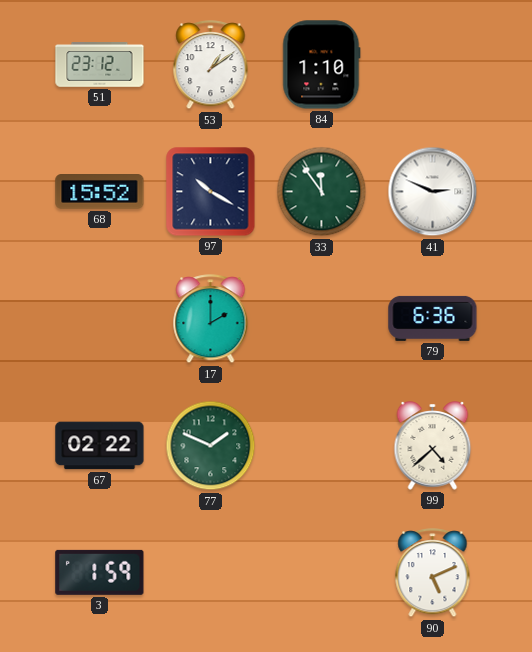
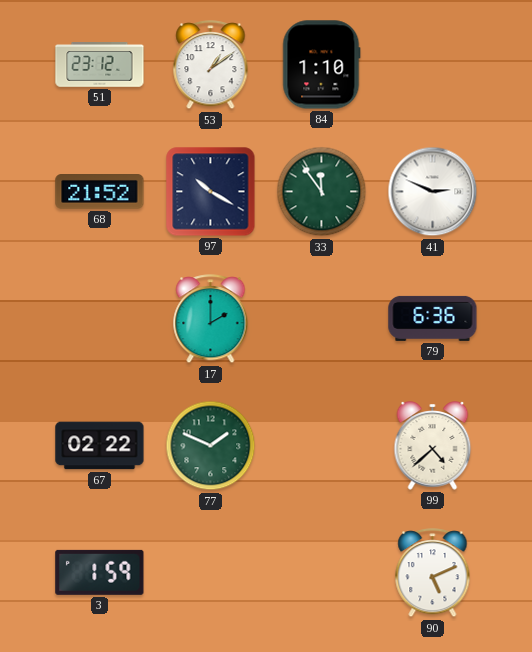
68: 15:52 -> 21:52
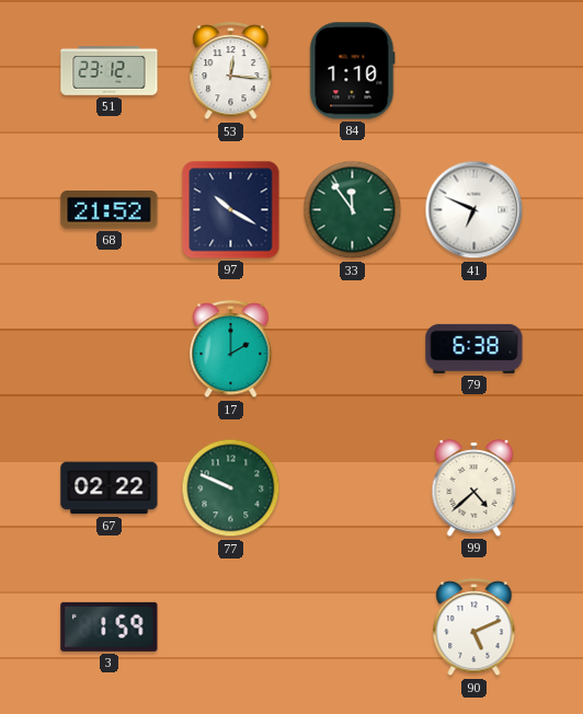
53: 1:09 -> 12:16
41: 2:49 -> 6:49
79: 6:36 -> 6:38
77: 1:49 -> 9:49
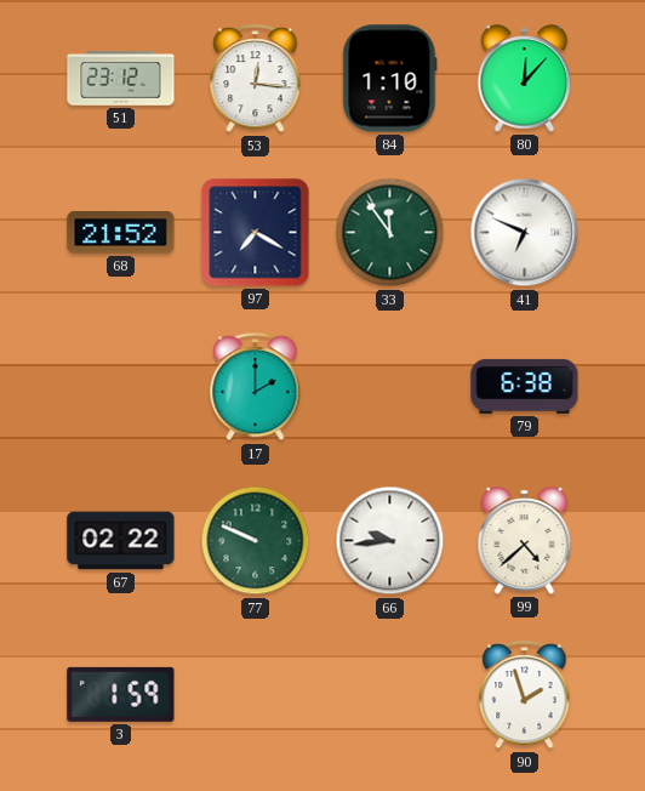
80: none -> 12:07
97: 10:20 -> 7:20
66: none -> 9:44
90: 5:11 -> 1:57
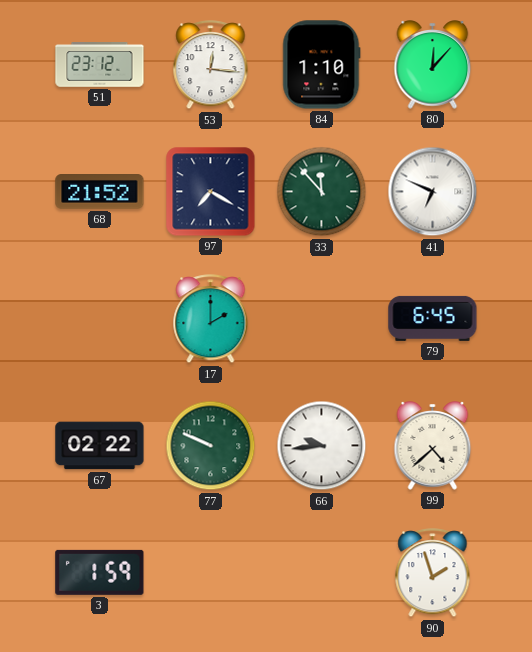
33: 11:54 -> 11:53
79: 6:38 -> 6:45
